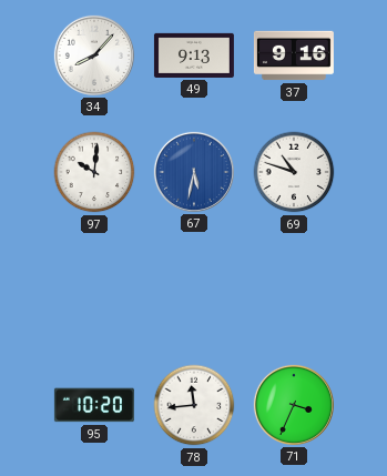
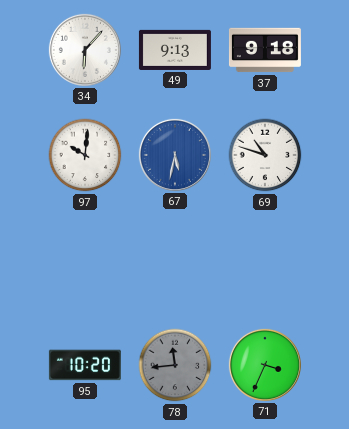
34: 8:07 -> 6:07
37: 9:16 -> 9:18
78 dial: white -> grey
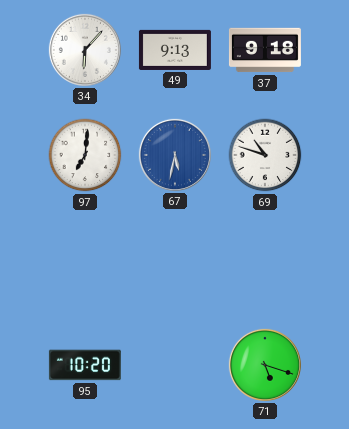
97: 10:01 -> 7:01
78: 11:44 -> none
71: 3:34 -> 5:18
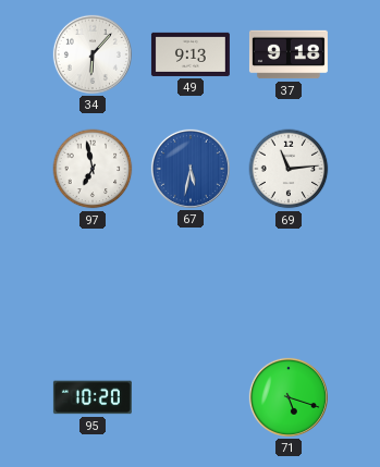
97: 7:01 -> 6:58
69: 10:48 -> 11:14
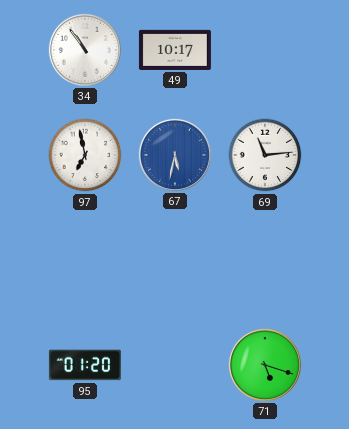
34: 6:07 -> 10:54
49: 9:13 -> 10:17
37: 9:18 -> none
95: 10:20 -> 01:20
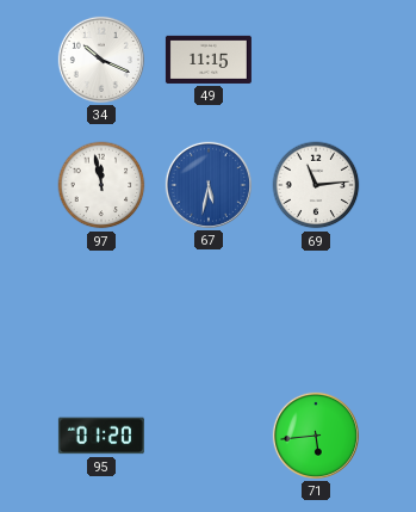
34: 10:54 -> 10:19
49: 10:17 -> 11:15
97: 6:58 -> 11:58
71: 5:18 -> 5:44
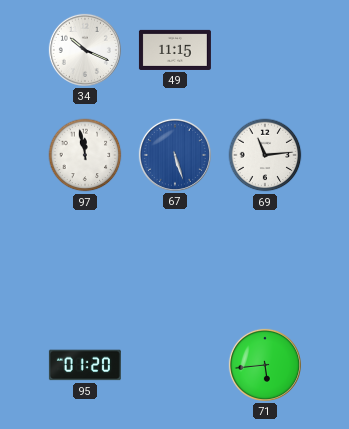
67: 5:32 -> 5:27
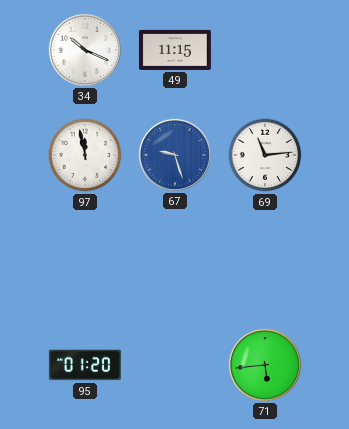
67: 5:27 -> 9:27
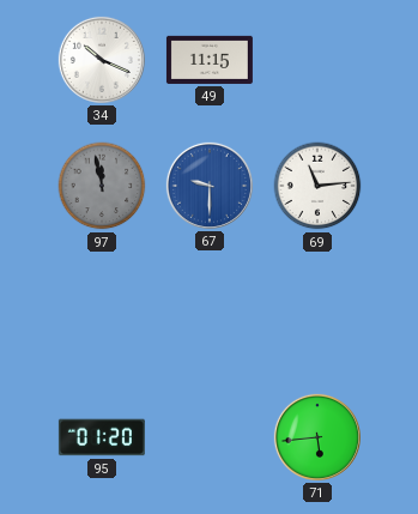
97 dial: white -> grey
67: 9:27 -> 9:30
